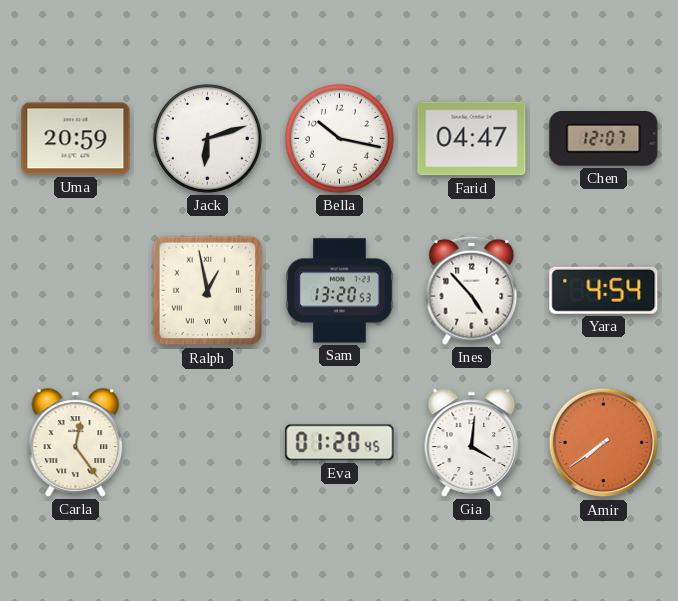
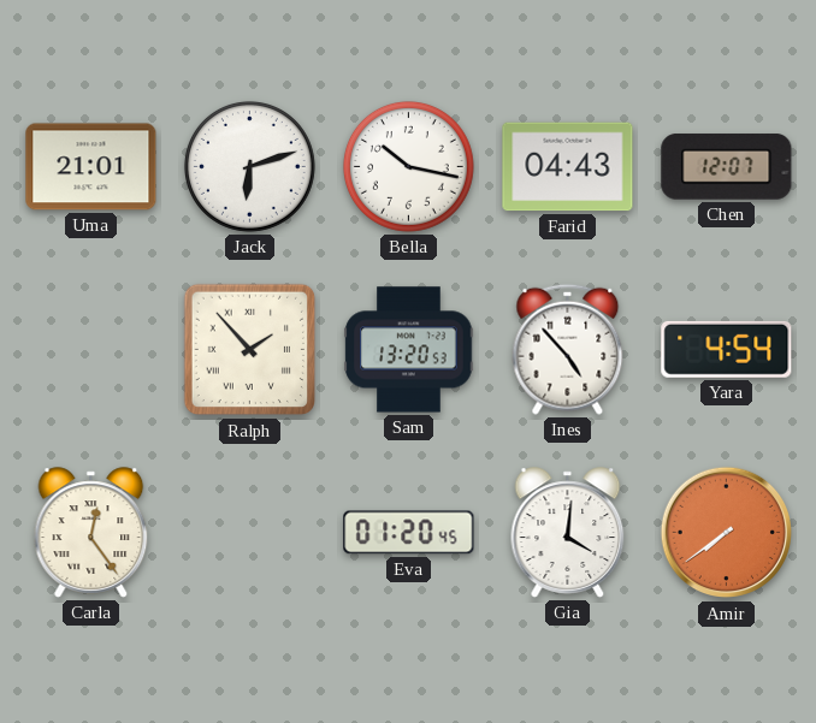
Uma: 20:59 -> 21:01
Farid: 04:47 -> 04:43
Ralph: 12:58 -> 1:53
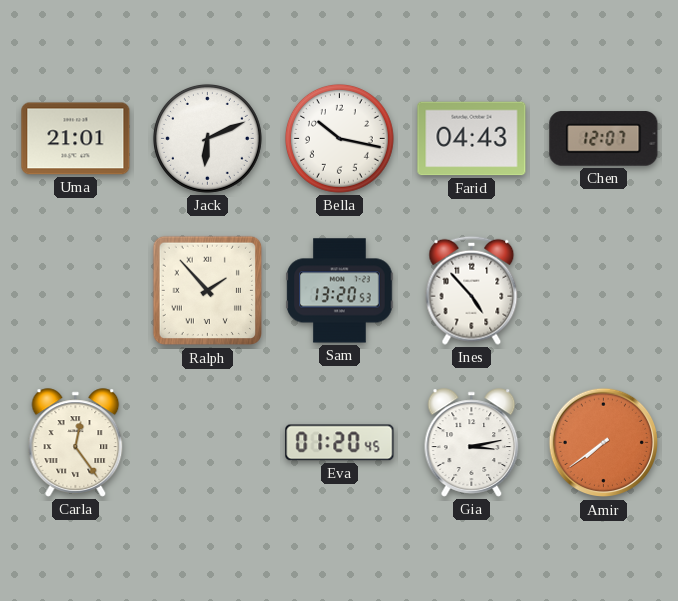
Jack: 6:12 -> 6:11
Yara: 4:54 -> none
Gia: 4:01 -> 3:13
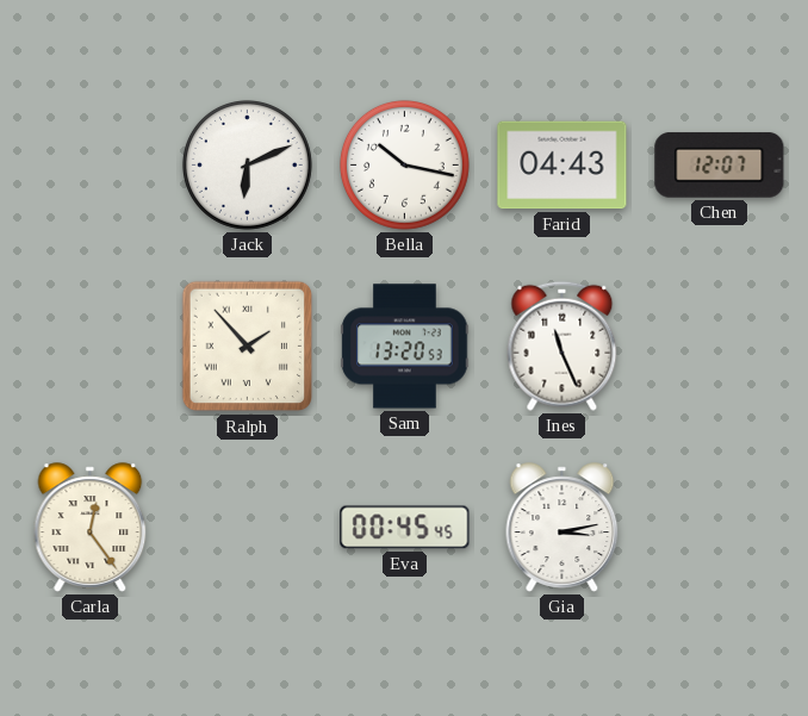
Uma: 21:01 -> none
Ines: 4:53 -> 11:26
Eva: 01:20 -> 00:45
Amir: 7:39 -> none
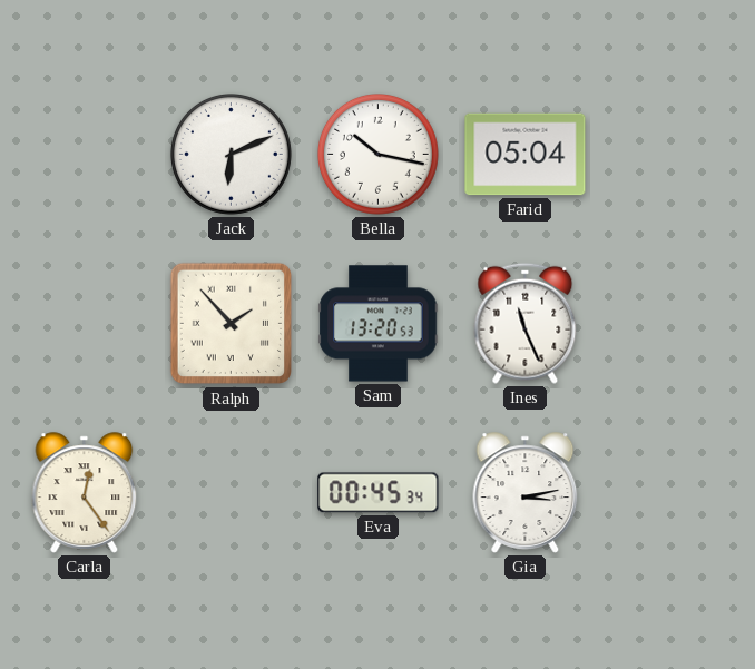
Farid: 04:43 -> 05:04
Chen: 12:07 -> none
Eva: 00:45:45 -> 00:45:34
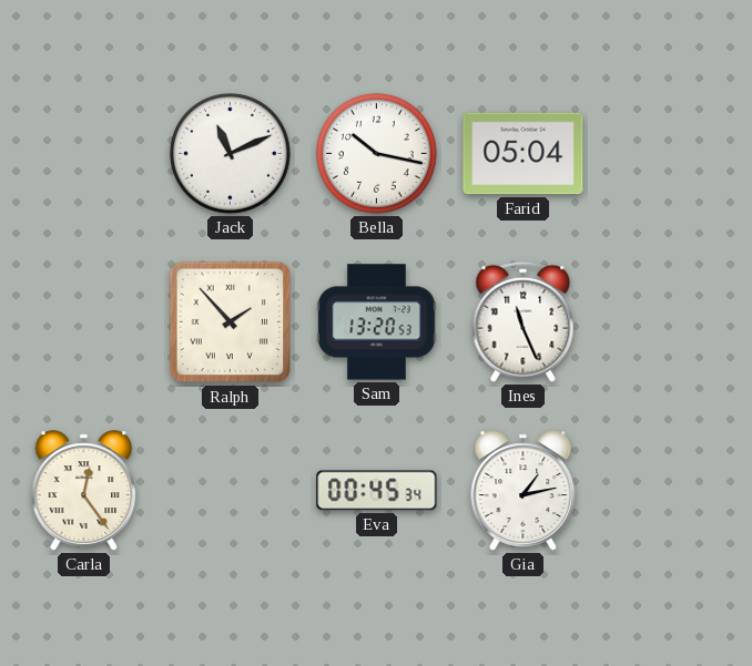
Jack: 6:11 -> 11:11
Gia: 3:13 -> 1:13
